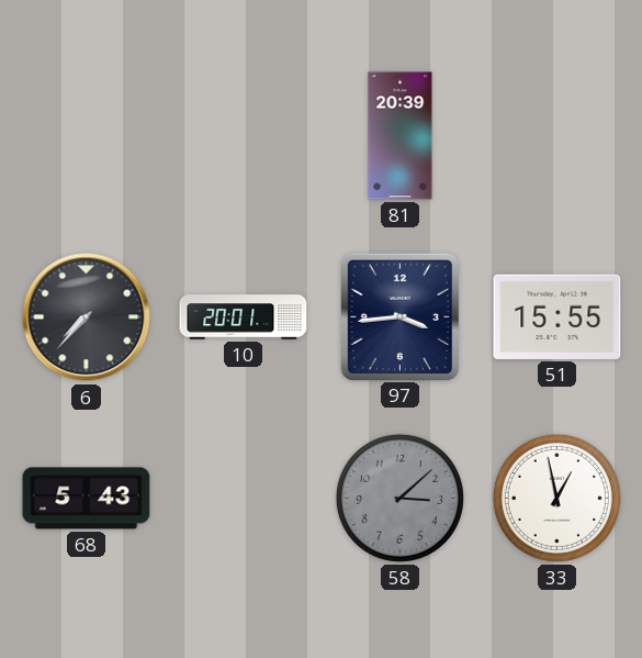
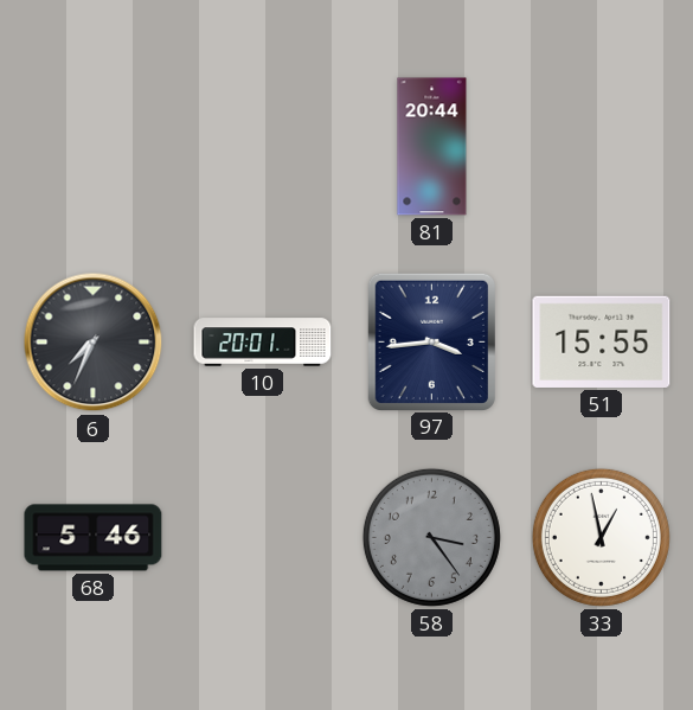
81: 20:39 -> 20:44
6: 7:37 -> 7:34
68: 5:43 -> 5:46
58: 3:08 -> 3:24
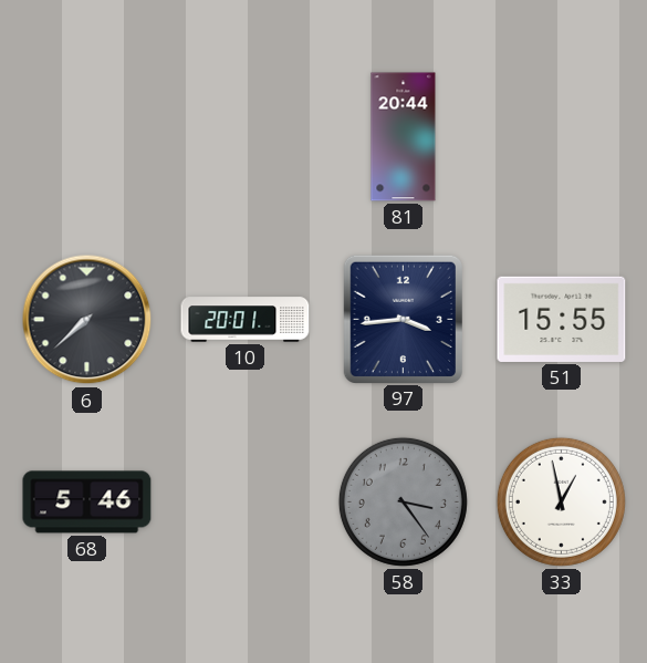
6: 7:34 -> 7:38
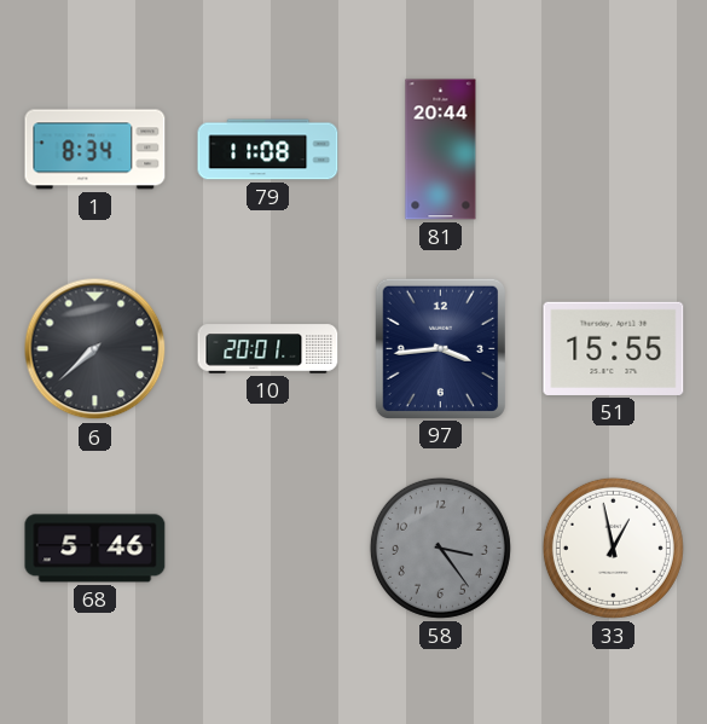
1: none -> 8:34
79: none -> 11:08
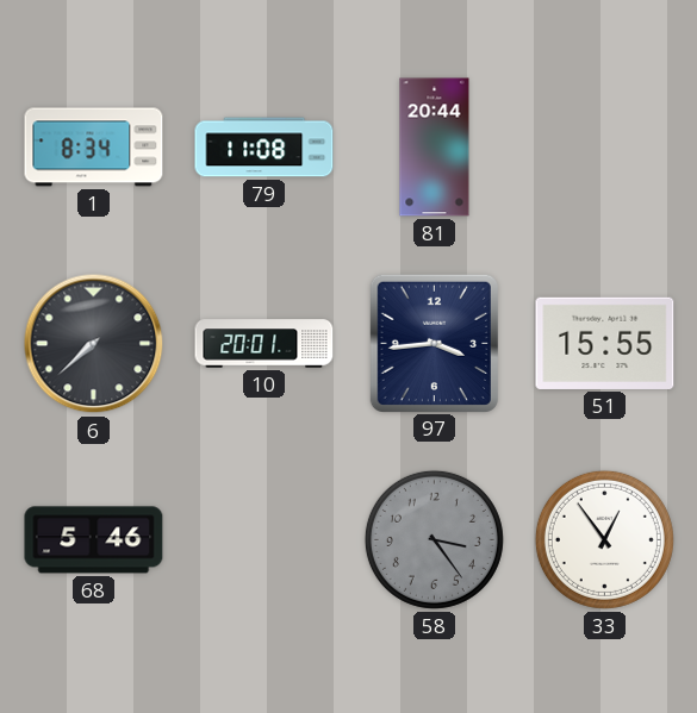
33: 12:58 -> 12:54
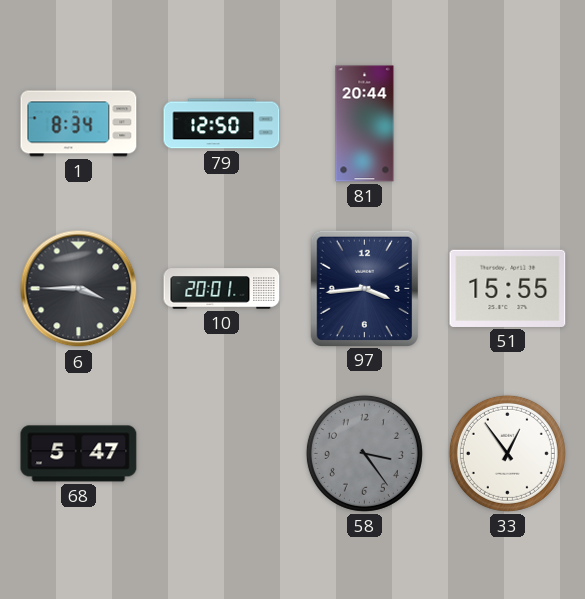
79: 11:08 -> 12:50
6: 7:38 -> 3:45
68: 5:46 -> 5:47
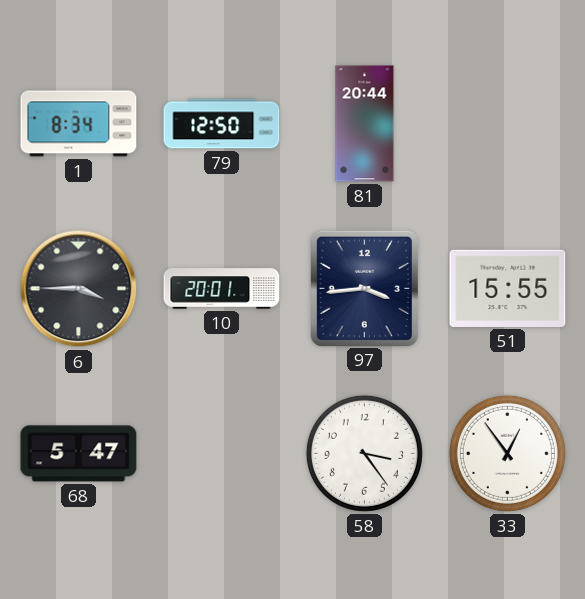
58 dial: grey -> white
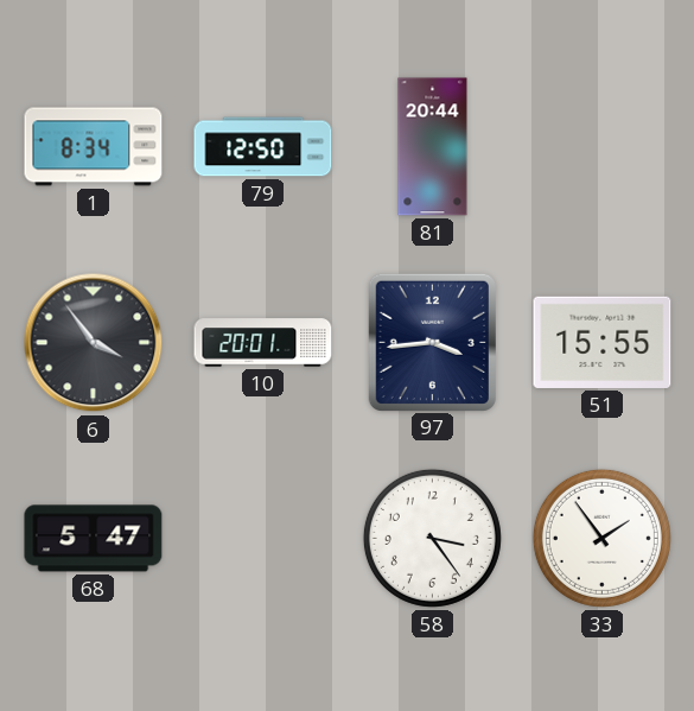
6: 3:45 -> 3:54
33: 12:54 -> 1:54
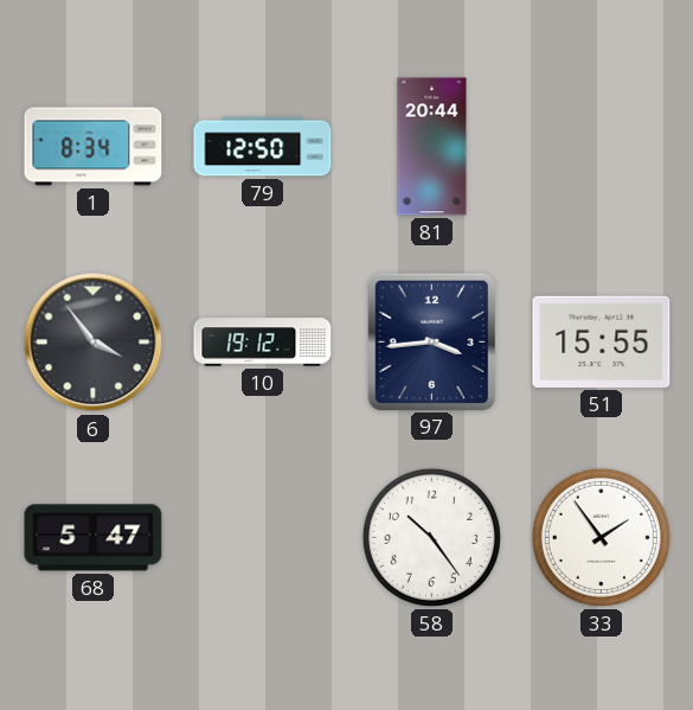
10: 20:01 -> 19:12
58: 3:24 -> 10:24
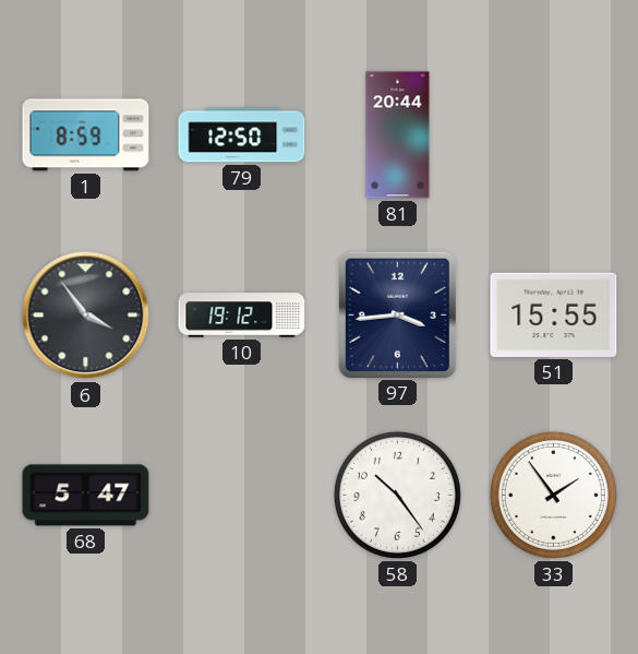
1: 8:34 -> 8:59
